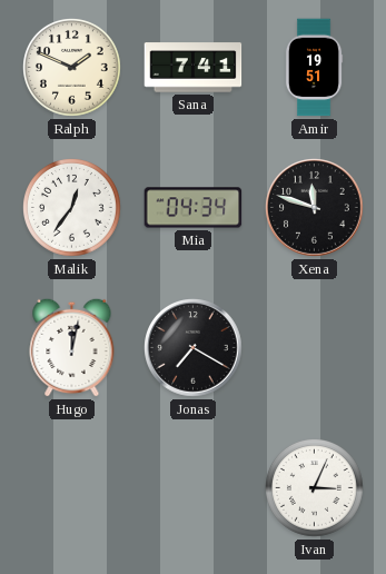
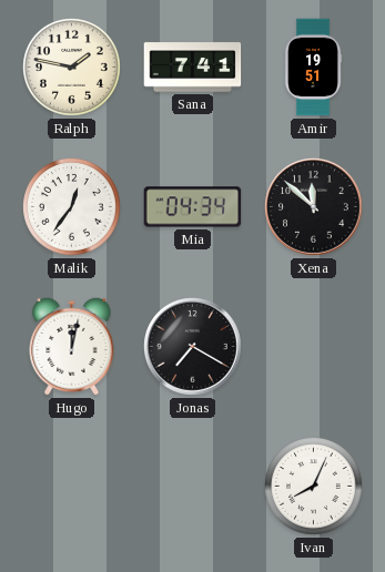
Ralph: 1:49 -> 1:47
Xena: 11:48 -> 11:52
Ivan: 3:04 -> 8:04
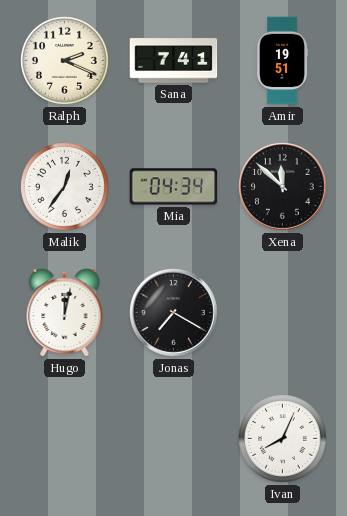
Ralph: 1:47 -> 2:19
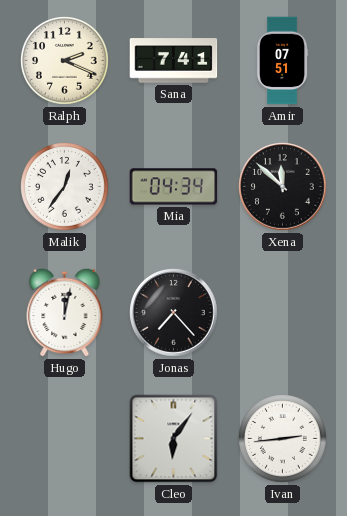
Amir: 19:51 -> 07:51
Jonas: 7:20 -> 7:23
Cleo: none -> 6:06
Ivan: 8:04 -> 2:44
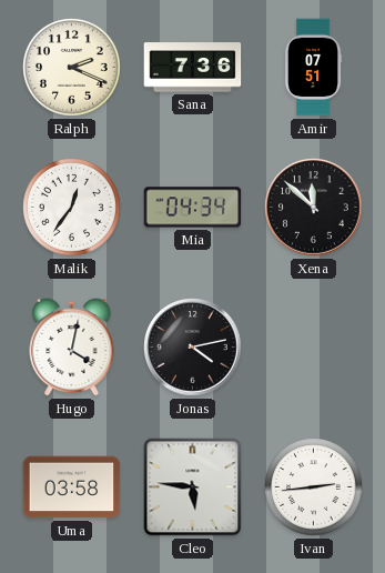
Sana: 7:41 -> 7:36
Hugo: 12:02 -> 4:02
Jonas: 7:23 -> 4:13
Uma: none -> 03:58
Cleo: 6:06 -> 5:46
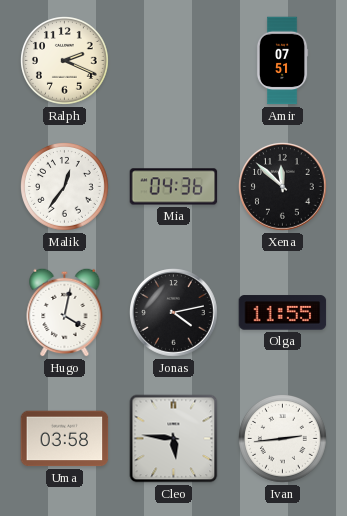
Sana: 7:36 -> none
Mia: 04:34 -> 04:36
Olga: none -> 11:55
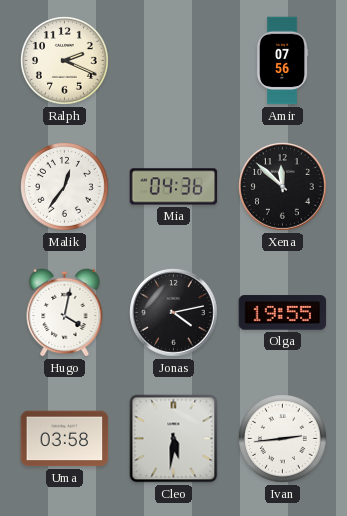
Amir: 07:51 -> 07:56
Olga: 11:55 -> 19:55
Cleo: 5:46 -> 5:31
